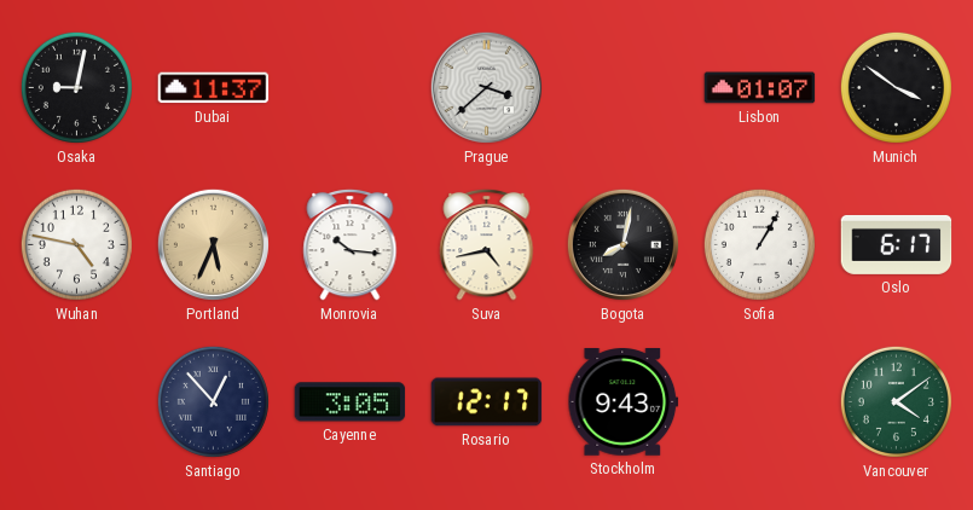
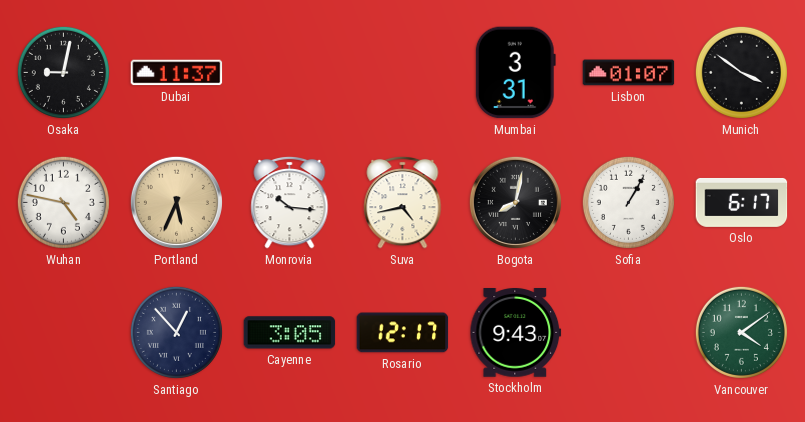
Prague: 3:38 -> none
Mumbai: none -> 3:31
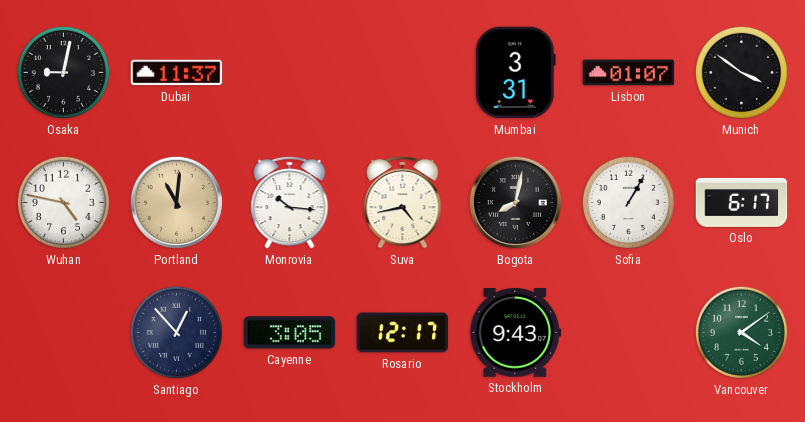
Portland: 5:34 -> 11:01
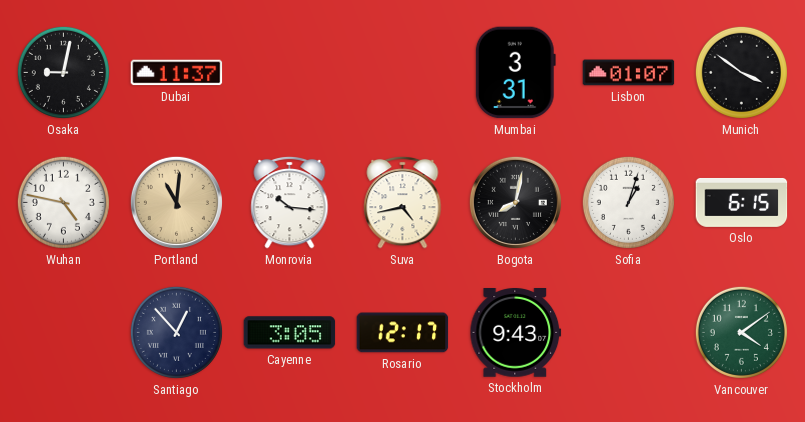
Sofia: 1:05 -> 1:03
Oslo: 6:17 -> 6:15
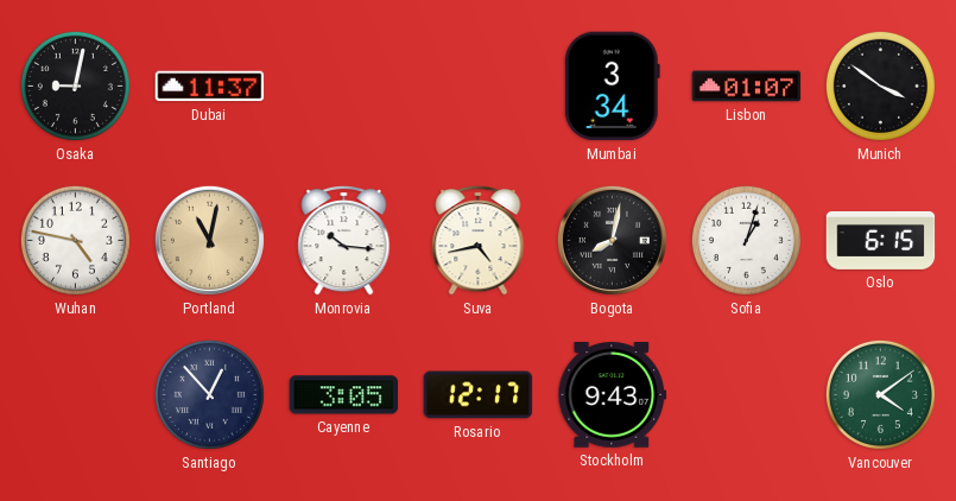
Mumbai: 3:31 -> 3:34
Portland: 11:01 -> 11:02
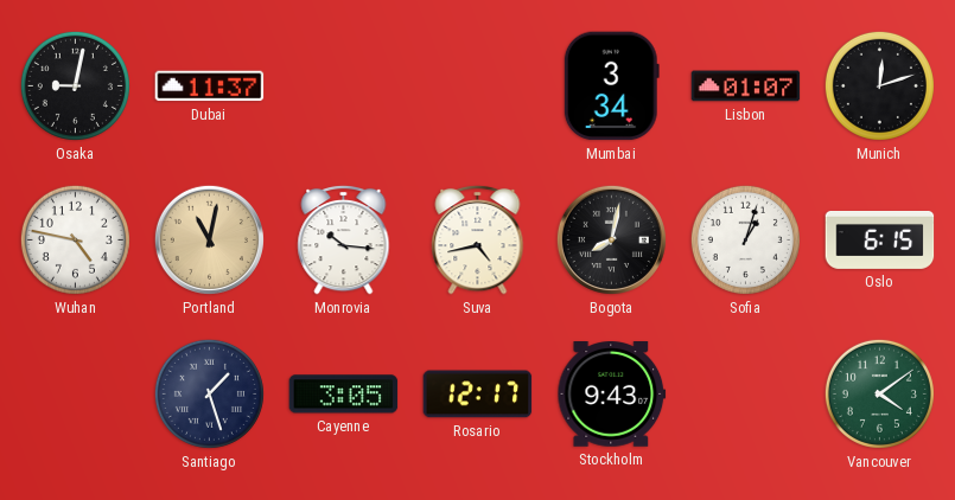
Munich: 3:51 -> 12:12
Santiago: 12:53 -> 1:27
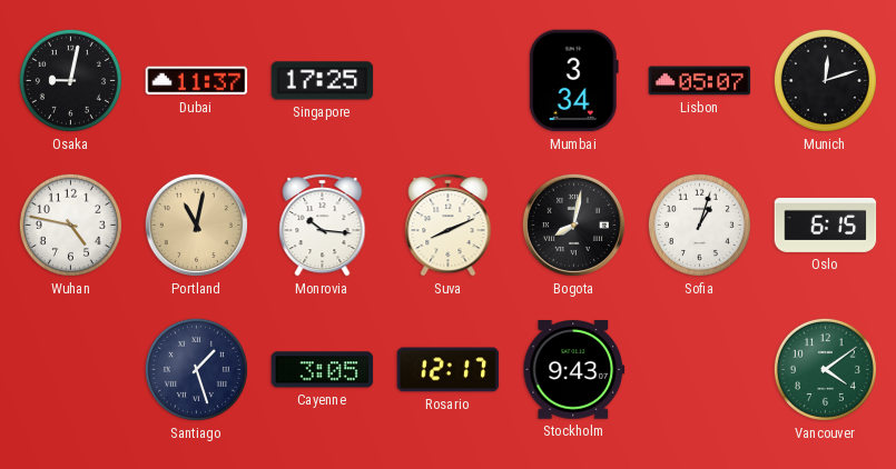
Singapore: none -> 17:25
Lisbon: 01:07 -> 05:07
Suva: 4:43 -> 8:11
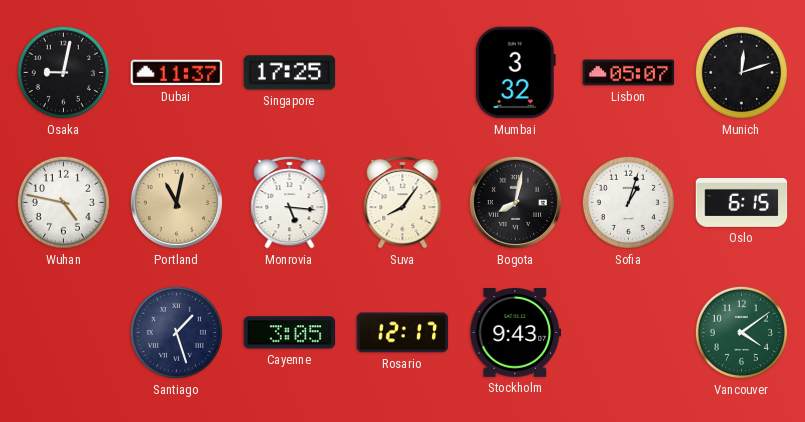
Mumbai: 3:34 -> 3:32
Monrovia: 10:16 -> 5:16
Suva: 8:11 -> 8:06
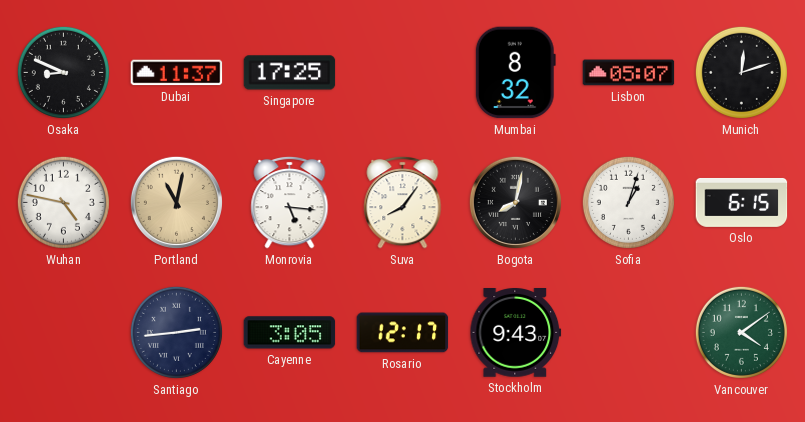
Osaka: 9:02 -> 8:49
Mumbai: 3:32 -> 8:32
Santiago: 1:27 -> 2:44
